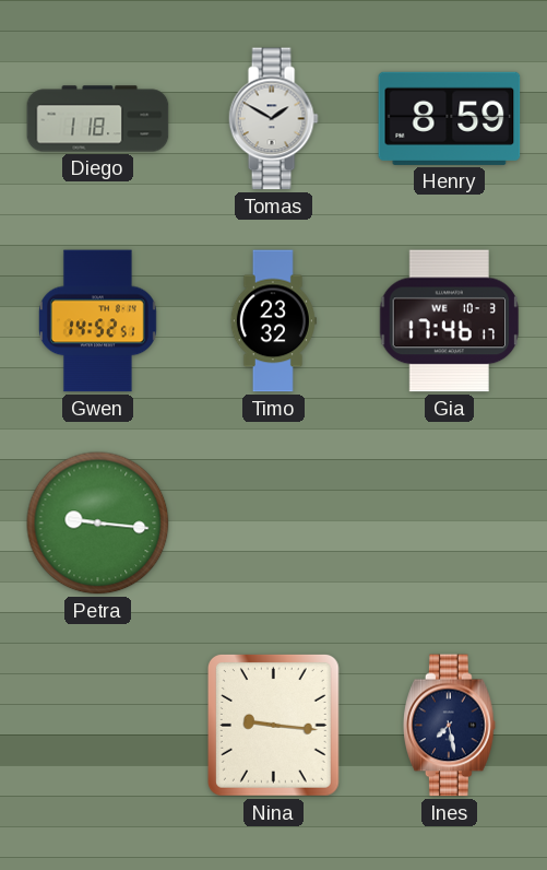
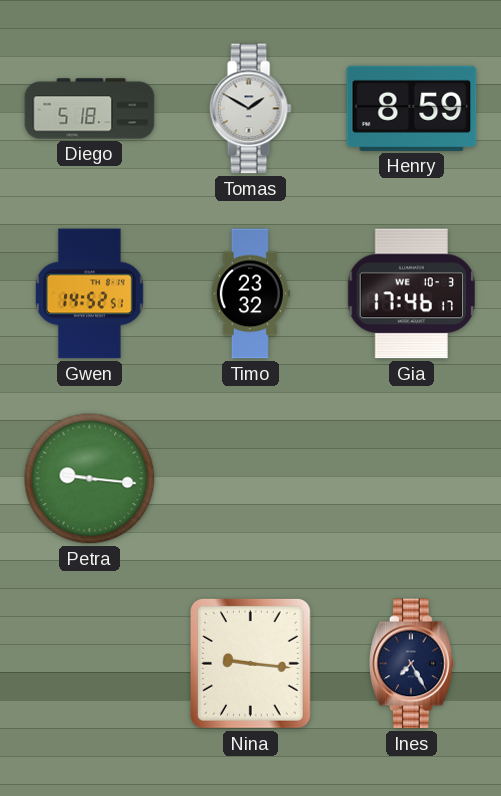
Diego: 1:18 -> 5:18
Ines: 7:28 -> 7:25
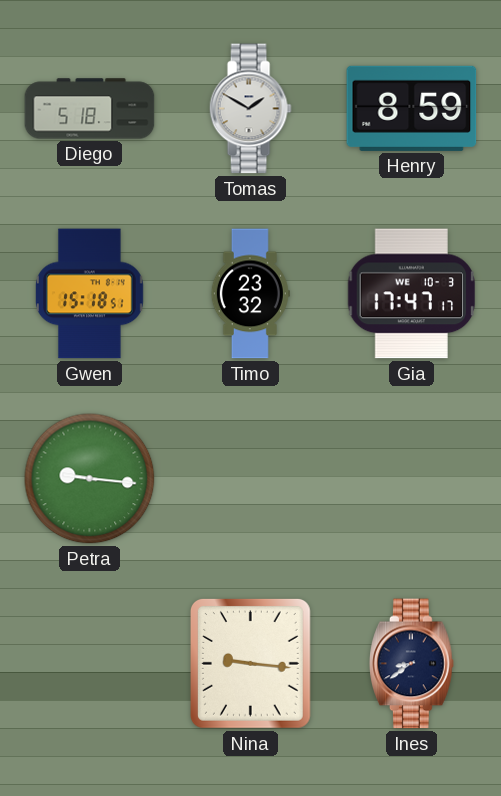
Gwen: 14:52 -> 15:18
Gia: 17:46 -> 17:47
Ines: 7:25 -> 8:39
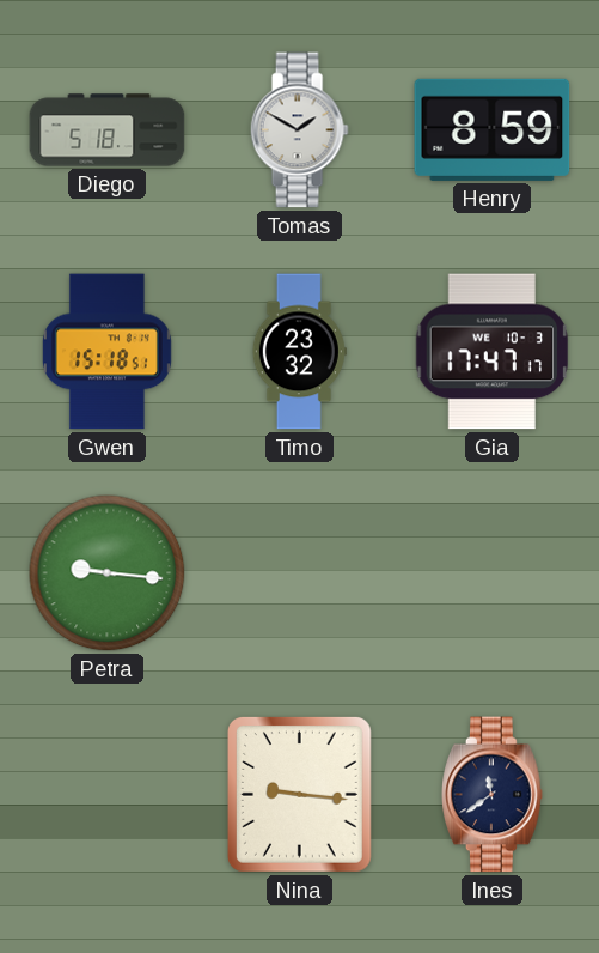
Ines: 8:39 -> 11:39
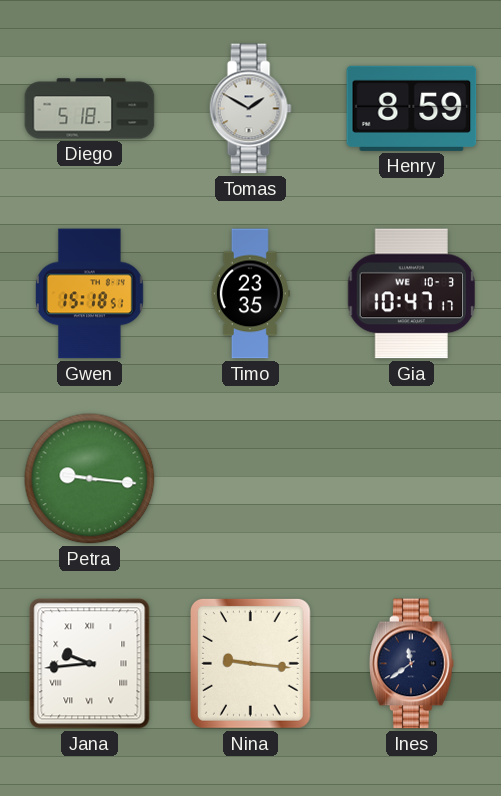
Timo: 23:32 -> 23:35
Gia: 17:47 -> 10:47
Jana: none -> 9:44
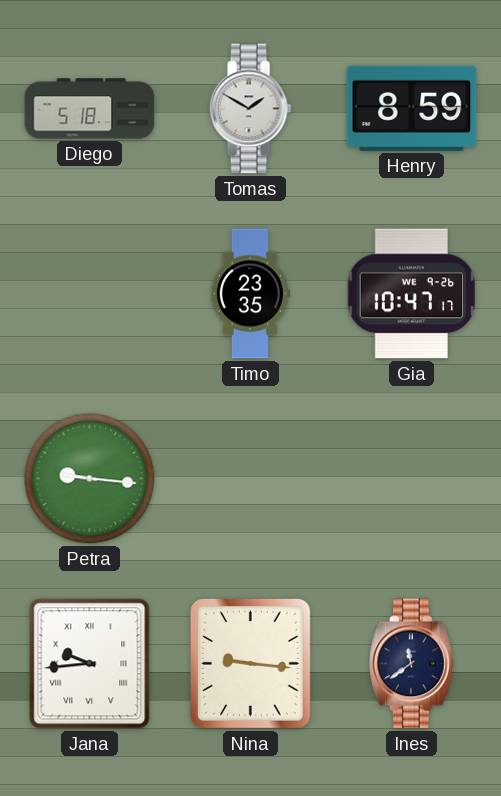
Gwen: 15:18 -> none
Gia date: WE 10-3 -> WE 9-26
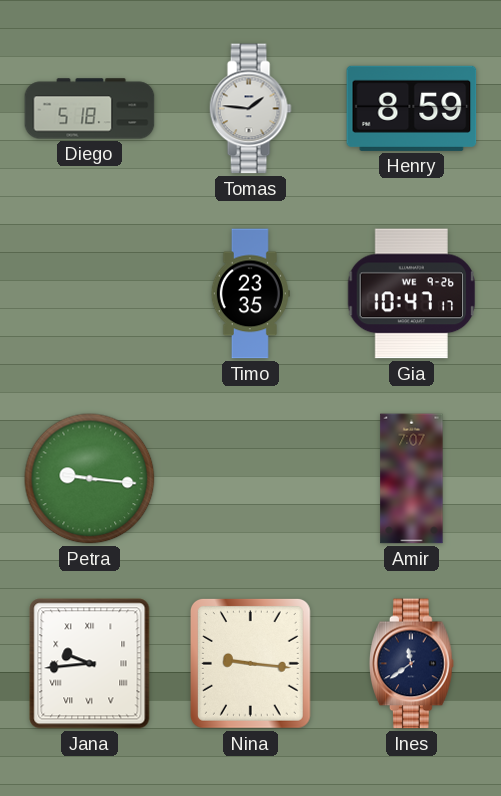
Tomas: 1:50 -> 1:46
Amir: none -> 7:07
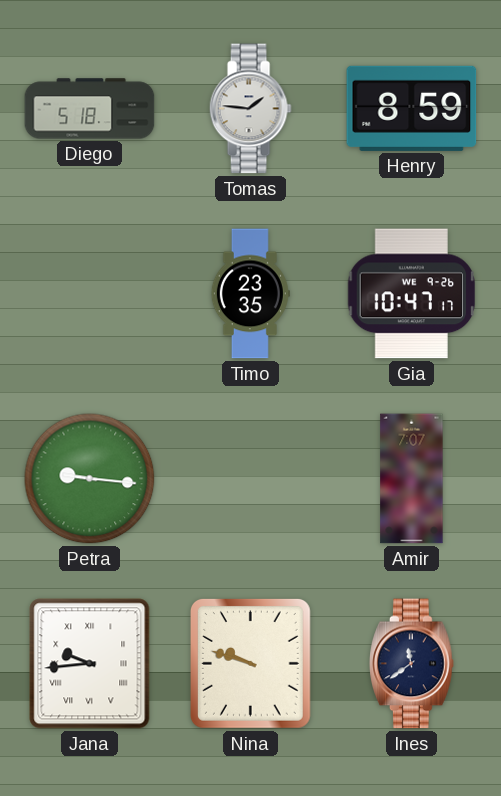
Nina: 9:16 -> 9:48
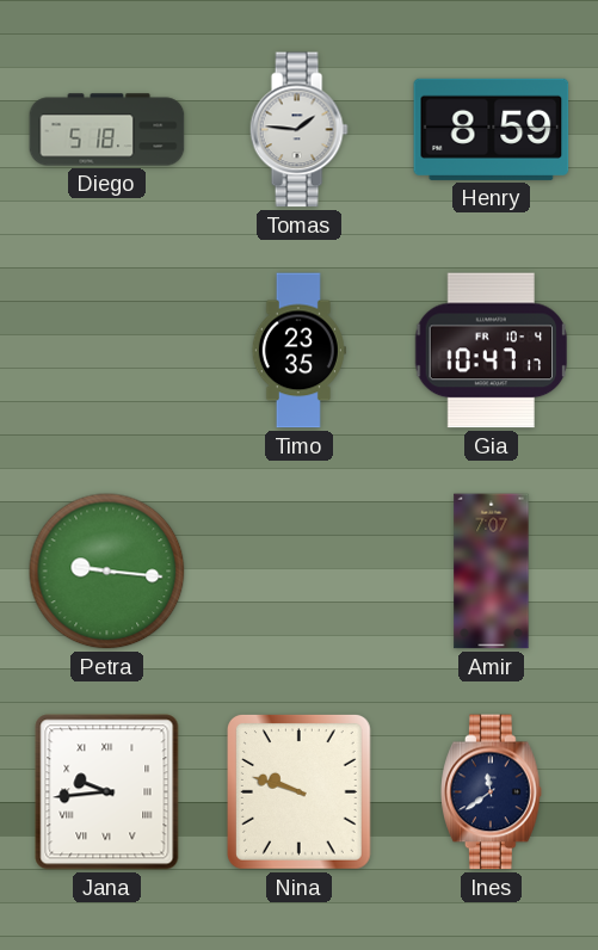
Gia date: WE 9-26 -> FR 10-4
